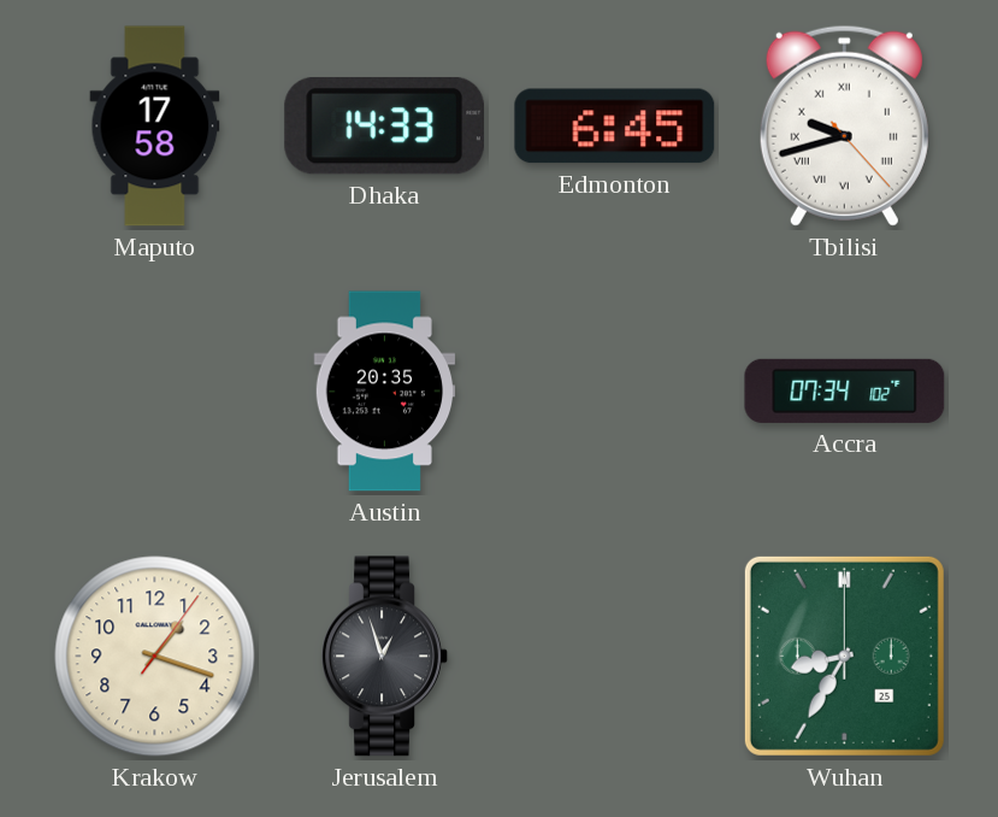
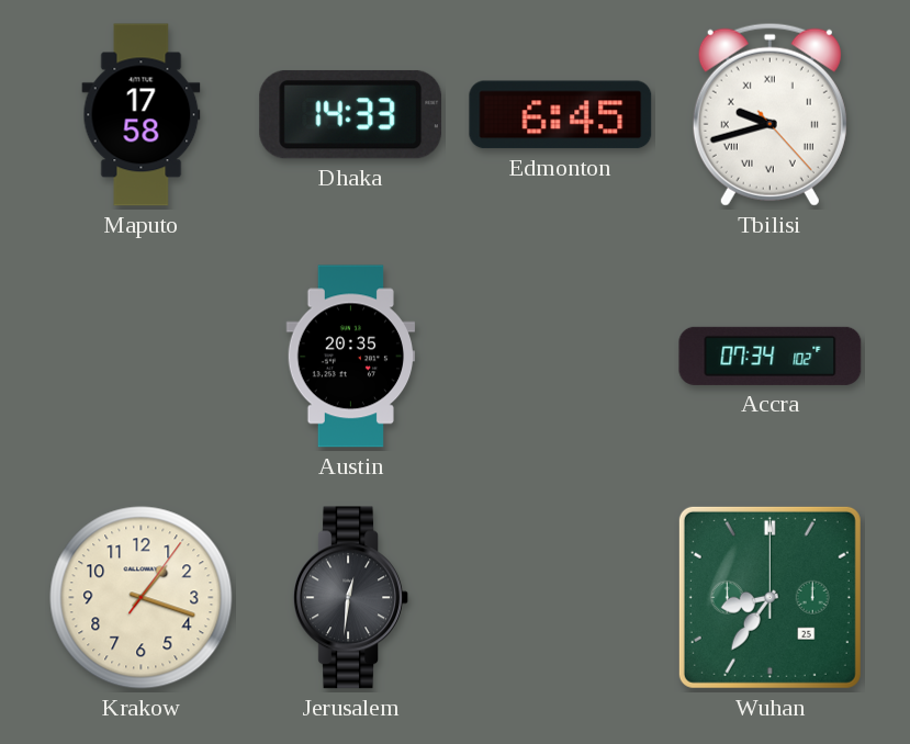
Jerusalem: 12:57 -> 12:31
Wuhan: 8:35 -> 8:36
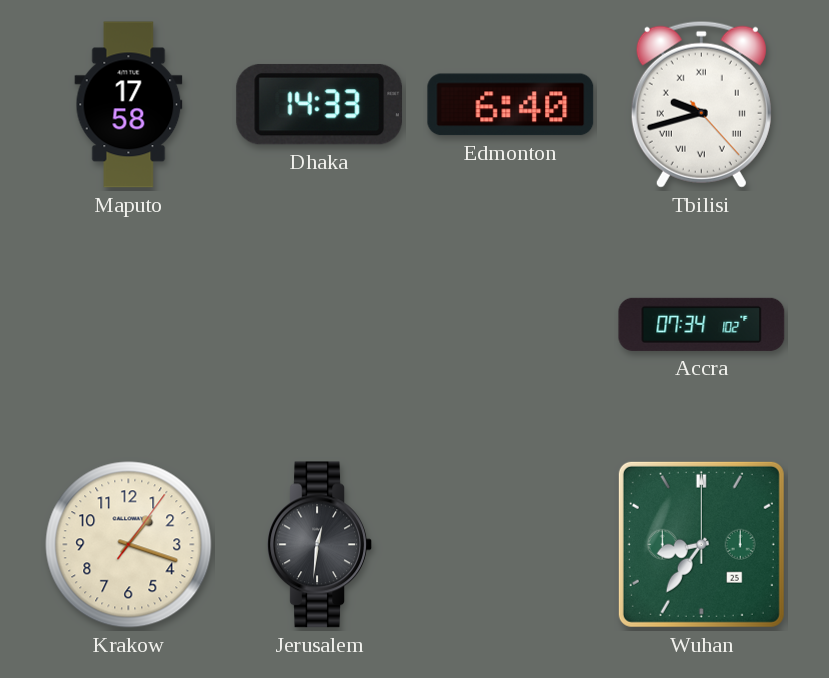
Edmonton: 6:45 -> 6:40
Austin: 20:35 -> none
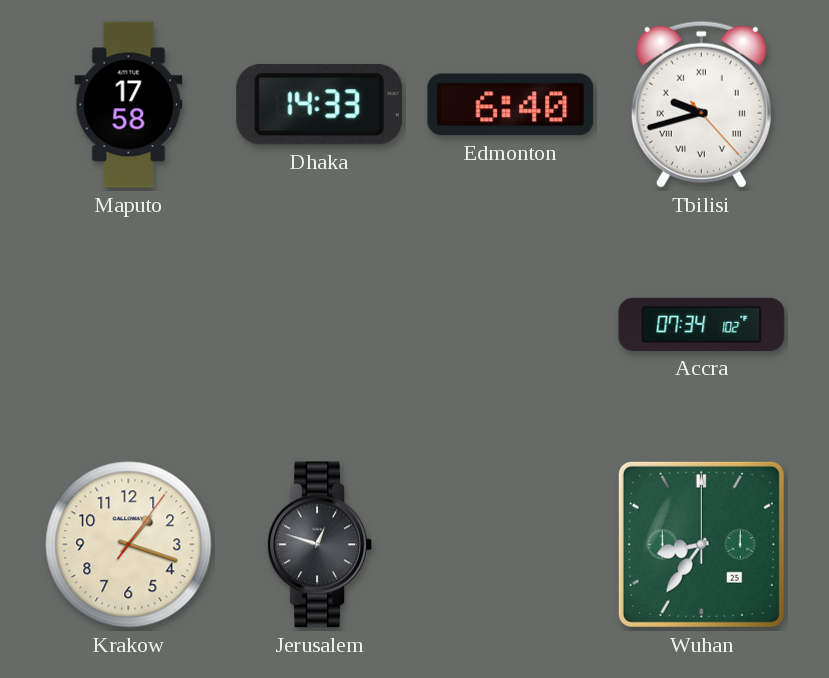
Jerusalem: 12:31 -> 12:48
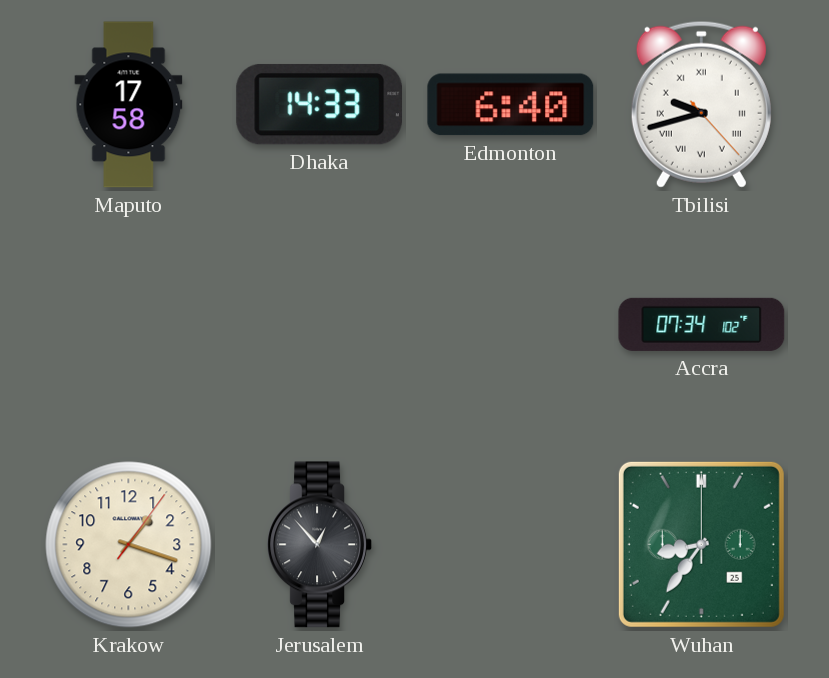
Jerusalem: 12:48 -> 12:53
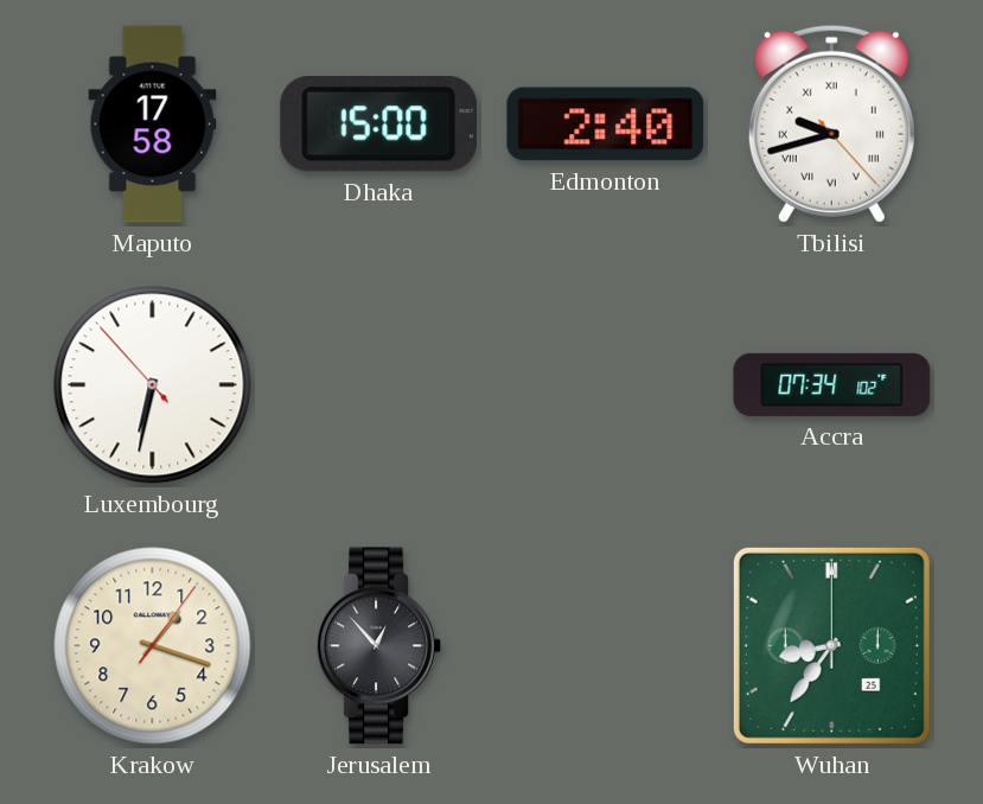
Dhaka: 14:33 -> 15:00
Edmonton: 6:40 -> 2:40
Luxembourg: none -> 6:31
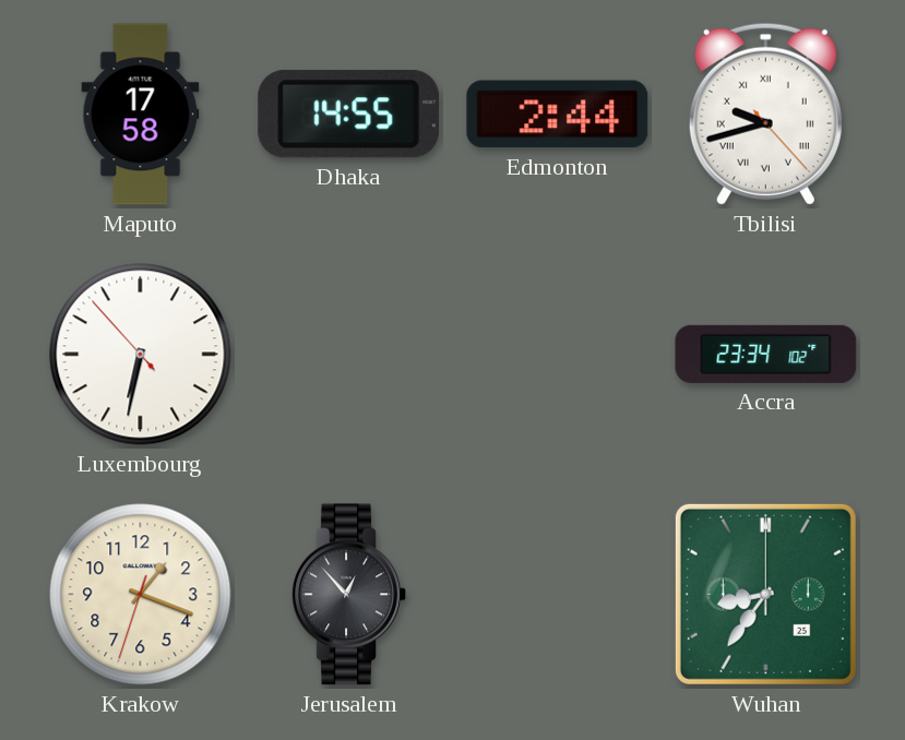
Dhaka: 15:00 -> 14:55
Edmonton: 2:40 -> 2:44
Accra: 07:34 -> 23:34
Krakow: 1:18:06 -> 1:18:33
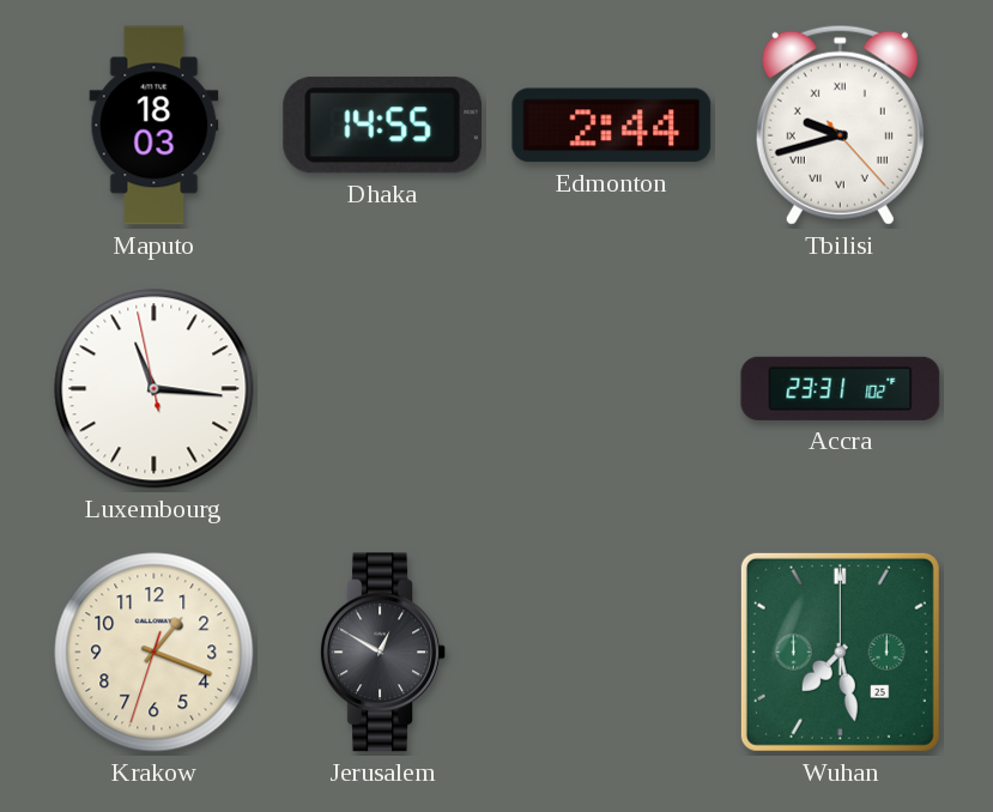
Maputo: 17:58 -> 18:03
Luxembourg: 6:31 -> 11:15
Accra: 23:34 -> 23:31
Jerusalem: 12:53 -> 12:50
Wuhan: 8:36 -> 7:28
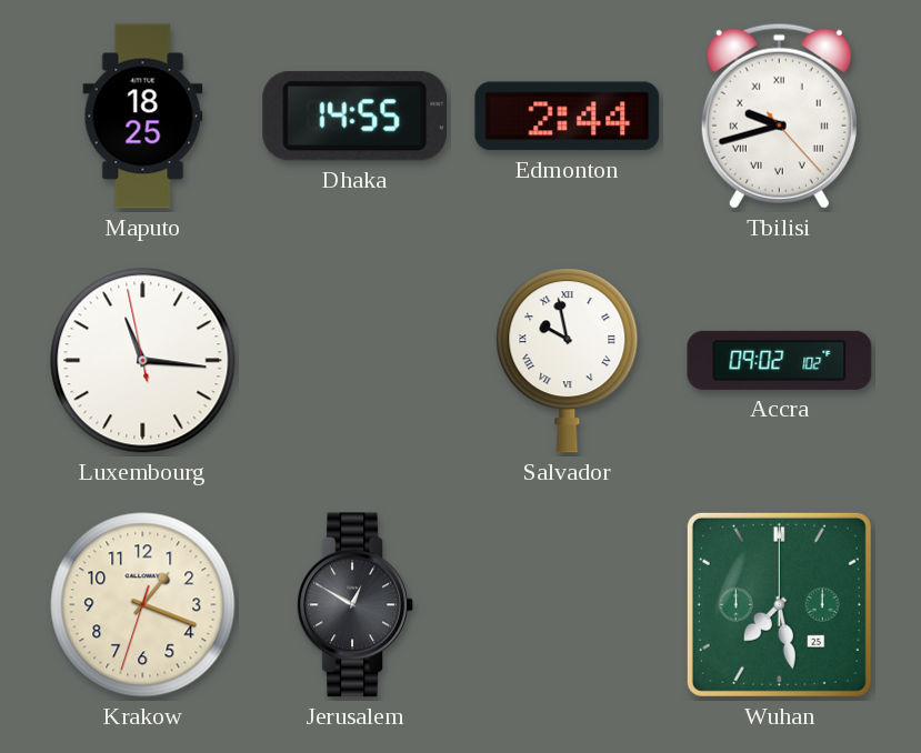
Maputo: 18:03 -> 18:25
Salvador: none -> 9:58
Accra: 23:31 -> 09:02
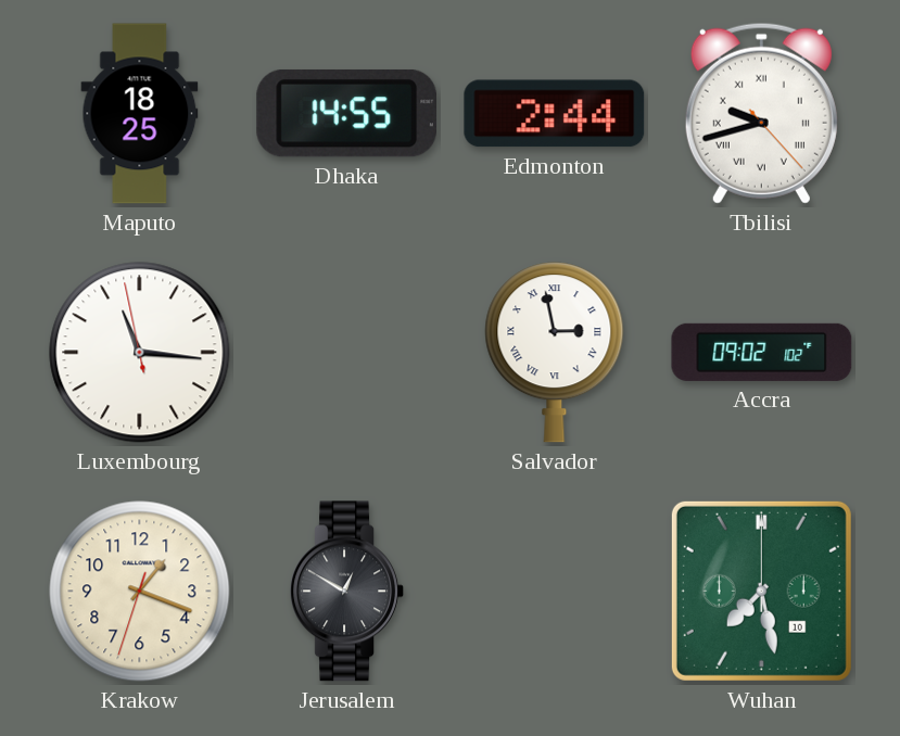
Salvador: 9:58 -> 2:58
Wuhan date: 25 -> 10
